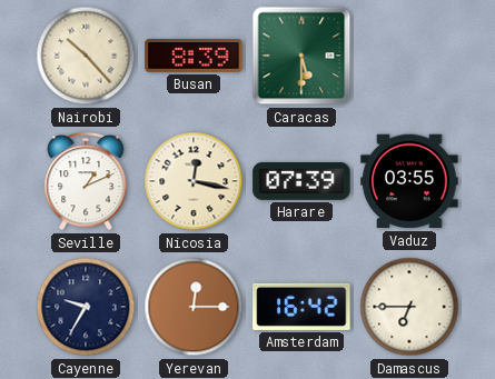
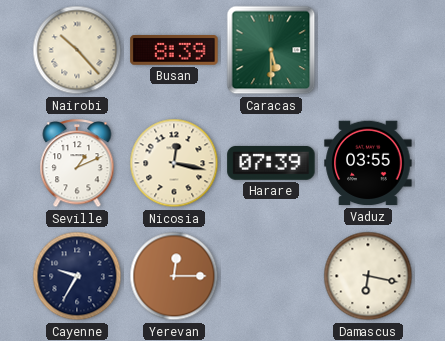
Amsterdam: 16:42 -> none
Damascus: 6:45 -> 6:17
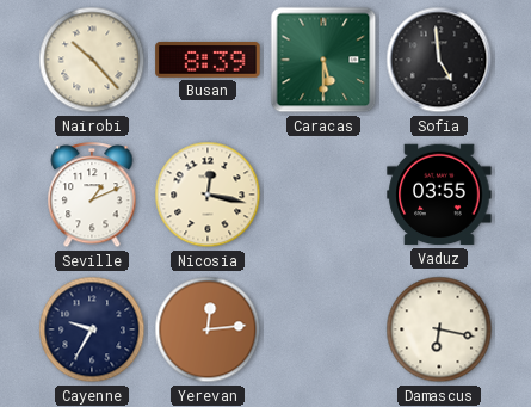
Sofia: none -> 4:59
Harare: 07:39 -> none
Yerevan: 12:15 -> 12:14
